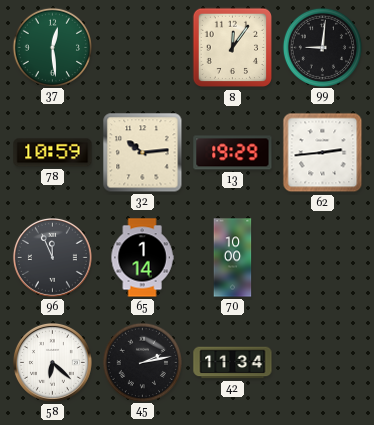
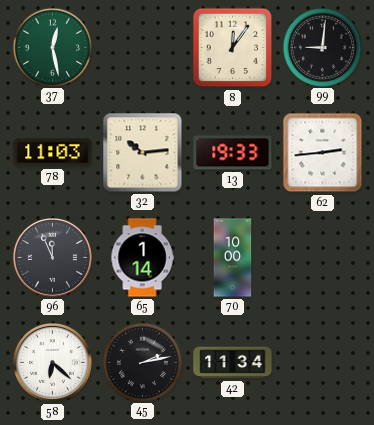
37: 12:29 -> 12:28
78: 10:59 -> 11:03
13: 19:29 -> 19:33
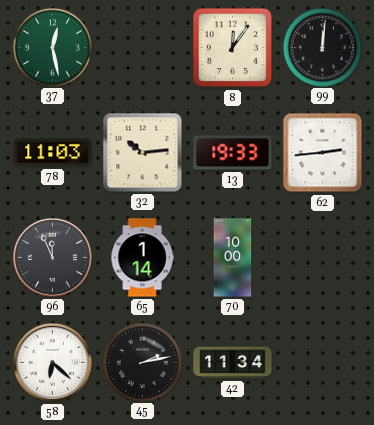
99: 9:01 -> 12:01
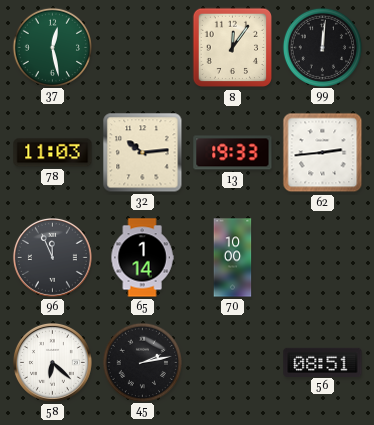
42: 11:34 -> none
56: none -> 08:51
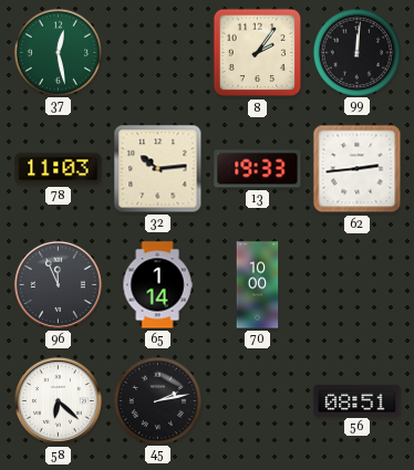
8: 12:06 -> 2:06
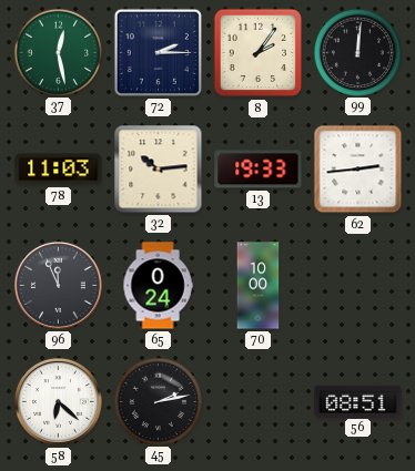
72: none -> 2:15
65: 1:14 -> 0:24
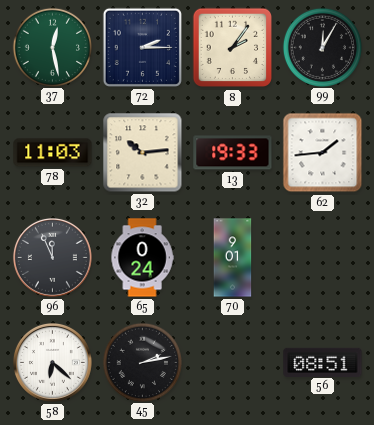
99: 12:01 -> 12:05
62: 2:44 -> 1:44
70: 10:00 -> 9:01
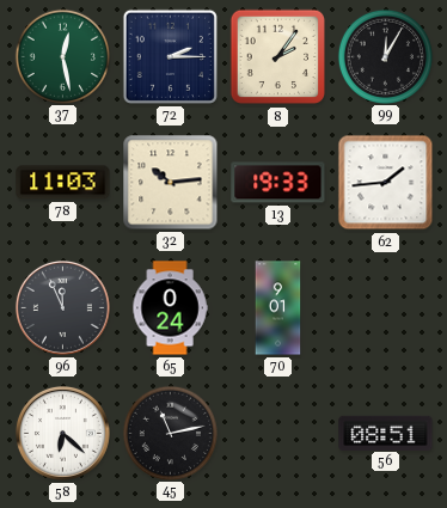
45: 2:13 -> 11:13
